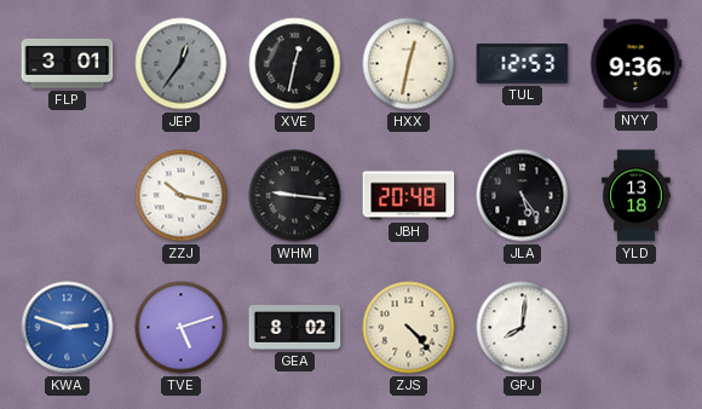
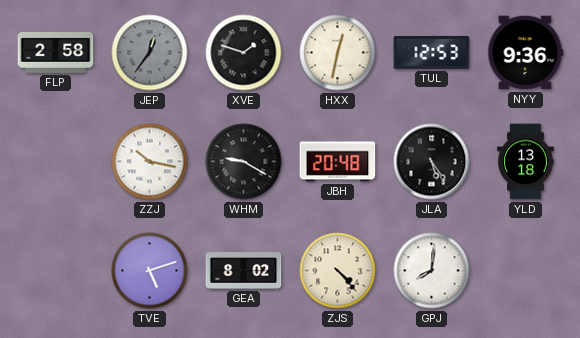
FLP: 3:01 -> 2:58
XVE: 12:32 -> 1:48
WHM: 9:16 -> 9:20
KWA: 2:48 -> none
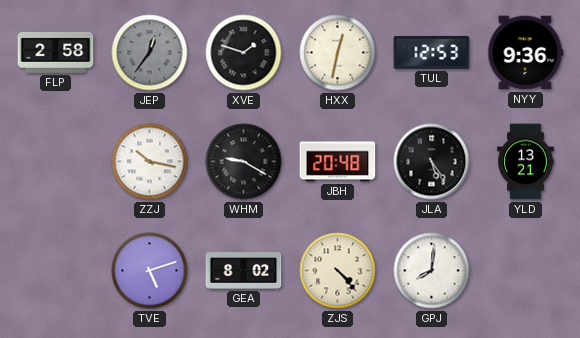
YLD: 13:18 -> 13:21
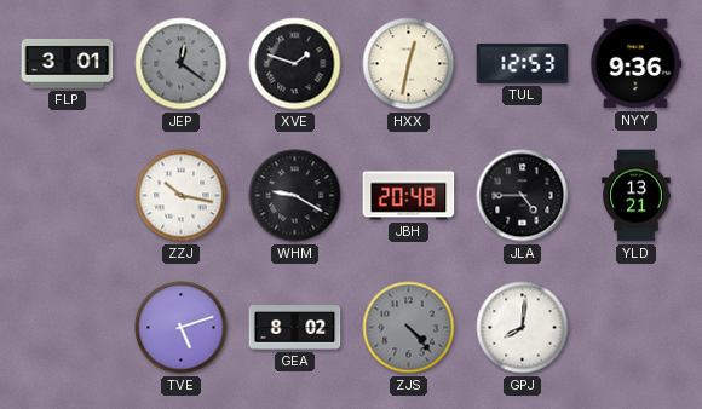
FLP: 2:58 -> 3:01
JEP: 12:36 -> 12:21
JLA: 5:24 -> 4:45
ZJS dial: cream -> grey
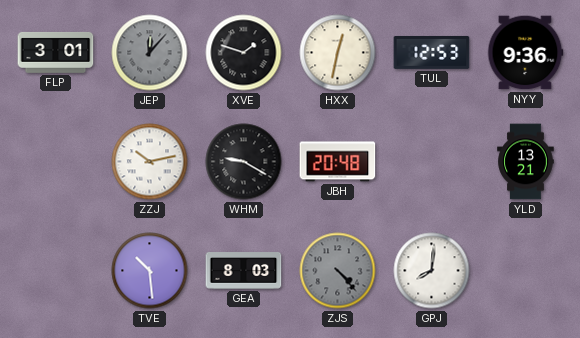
JEP: 12:21 -> 12:07
ZZJ: 10:17 -> 10:13
JLA: 4:45 -> none
TVE: 5:12 -> 10:29
GEA: 8:02 -> 8:03
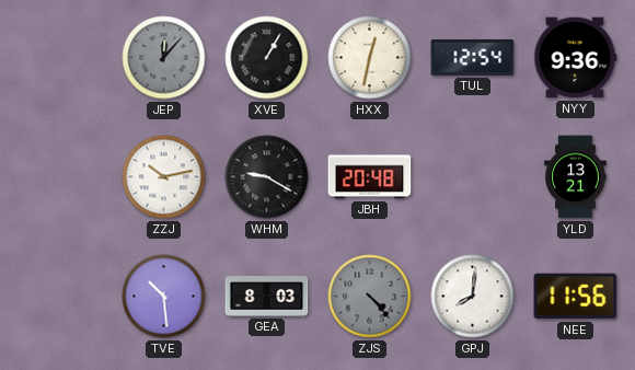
FLP: 3:01 -> none
XVE: 1:48 -> 1:05
TUL: 12:53 -> 12:54
NEE: none -> 11:56
